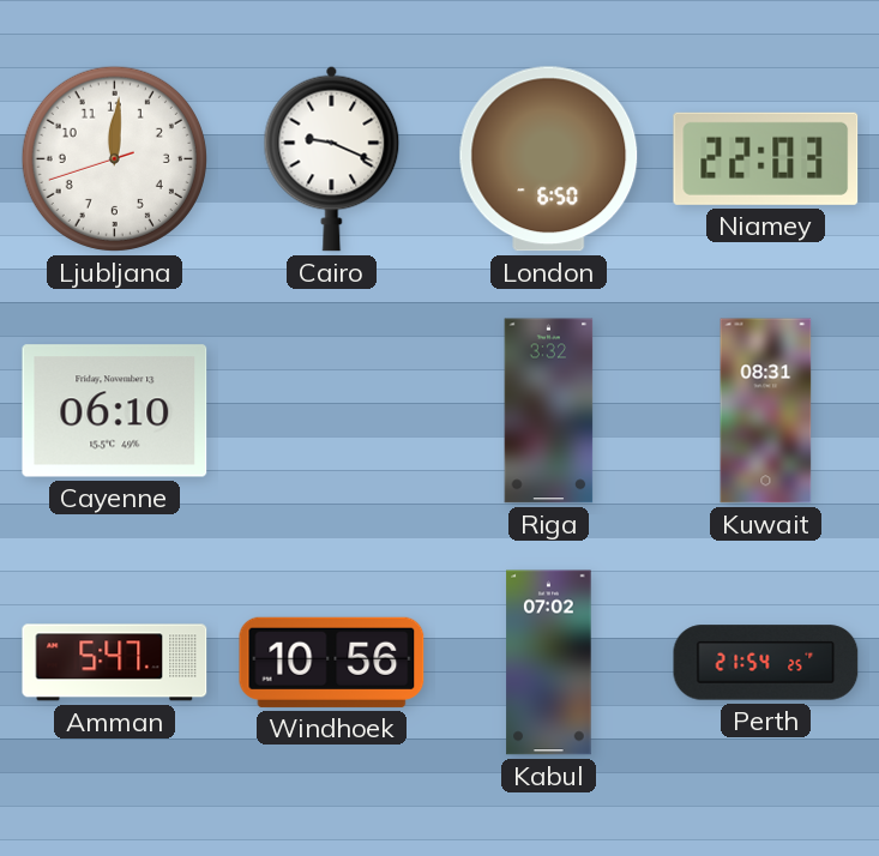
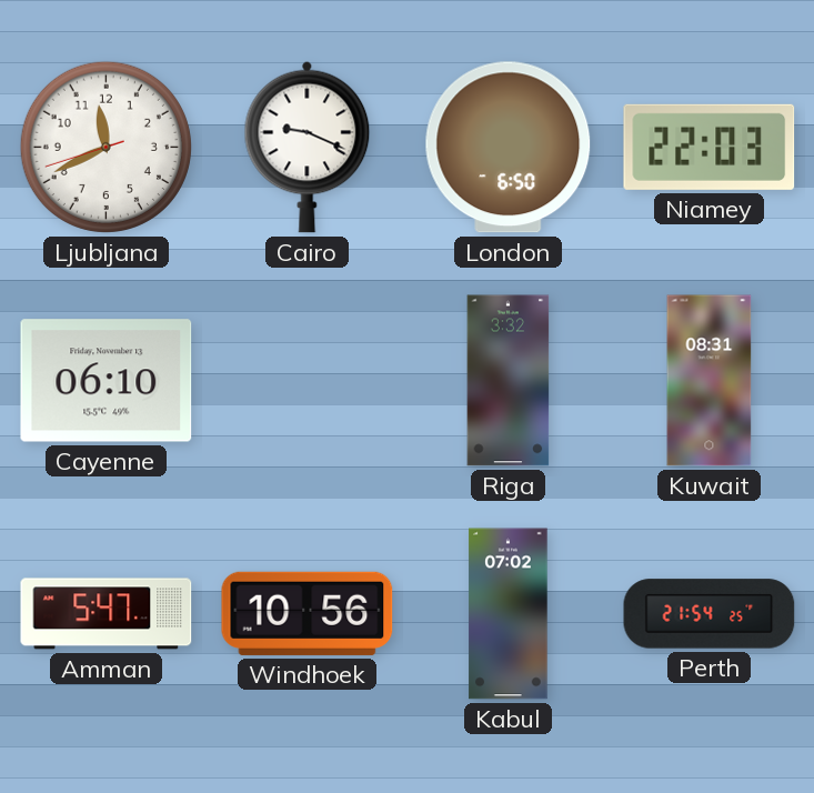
Ljubljana: 12:00 -> 11:40
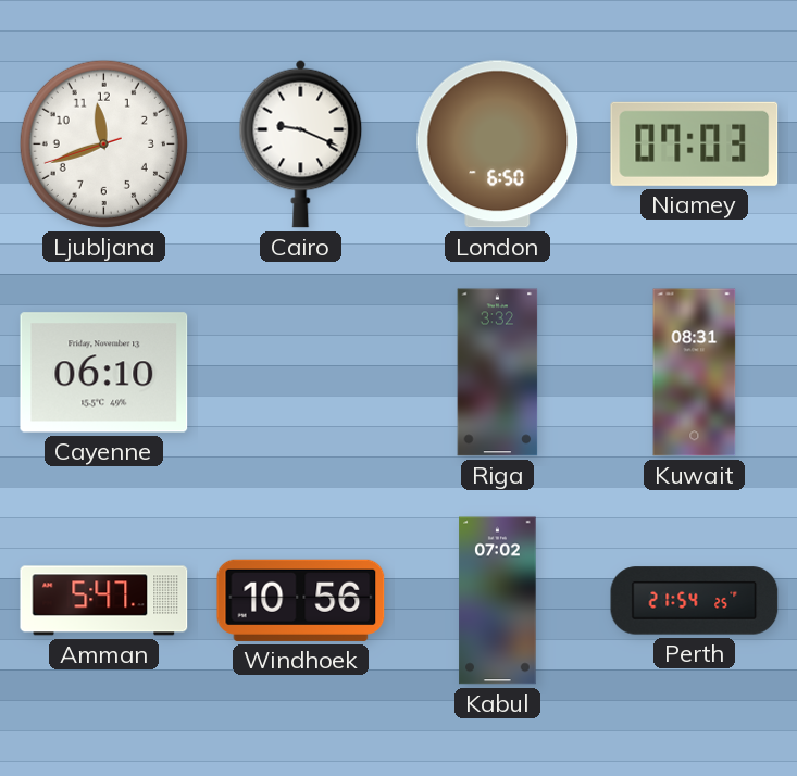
Ljubljana: 11:40 -> 11:41
Niamey: 22:03 -> 07:03
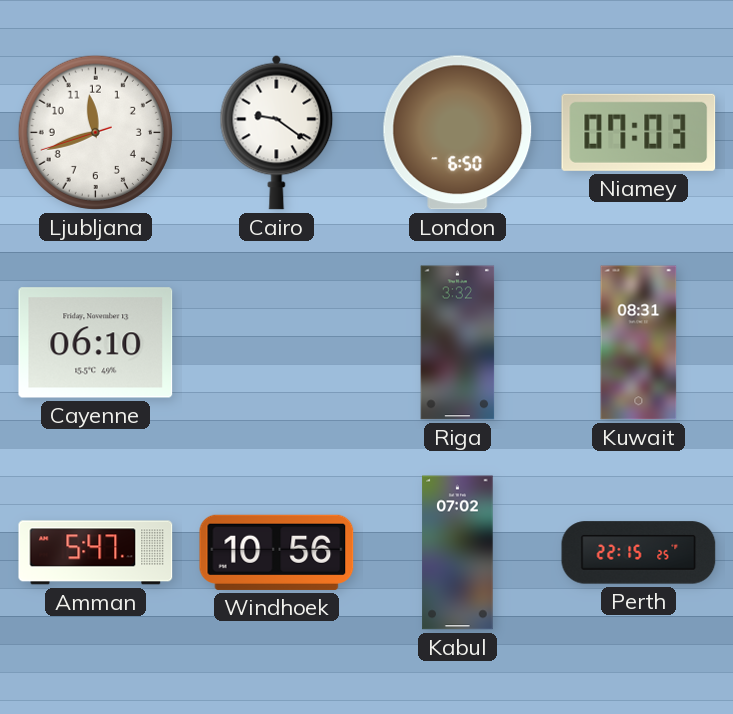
Cairo: 9:19 -> 9:21
Perth: 21:54 -> 22:15
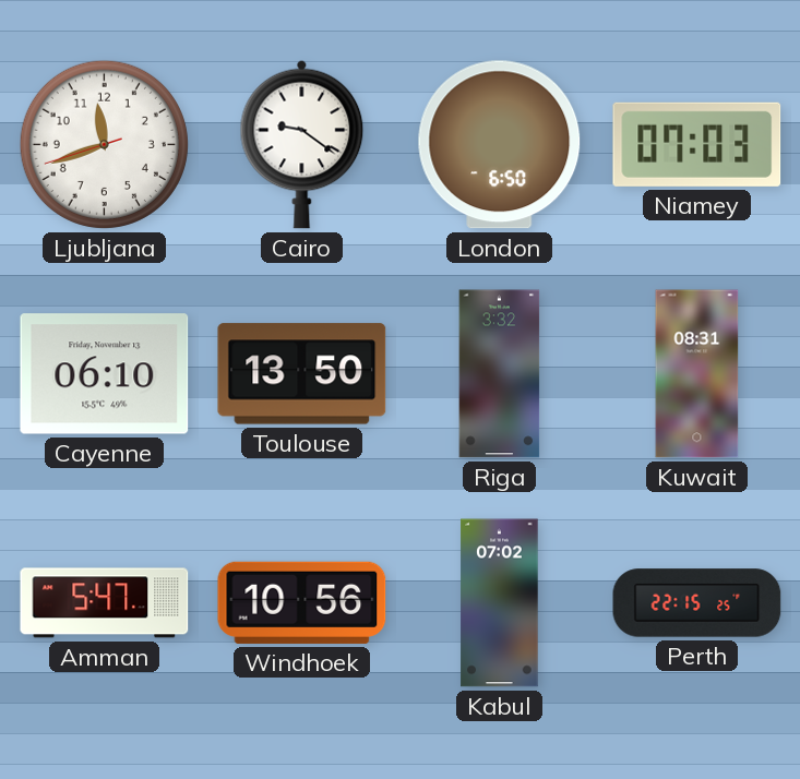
Toulouse: none -> 13:50
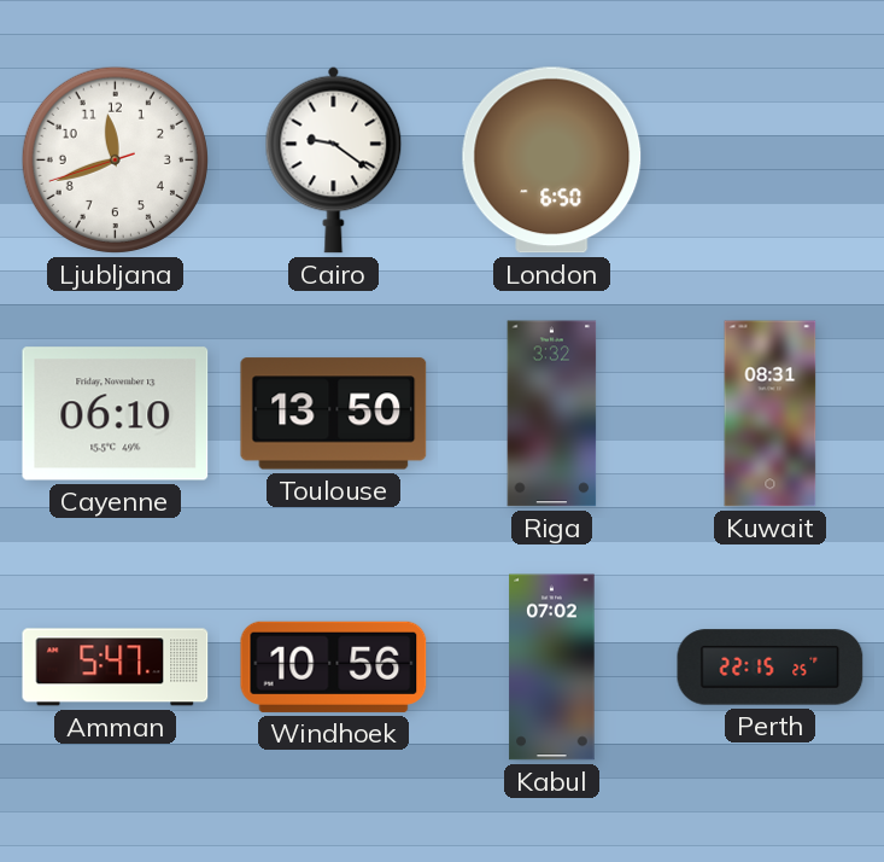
Niamey: 07:03 -> none
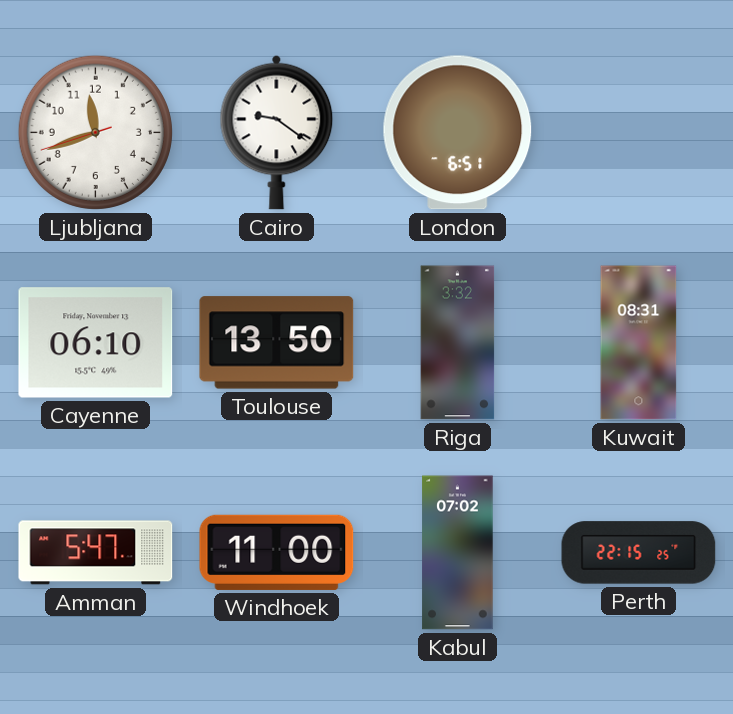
London: 6:50 -> 6:51
Windhoek: 10:56 -> 11:00
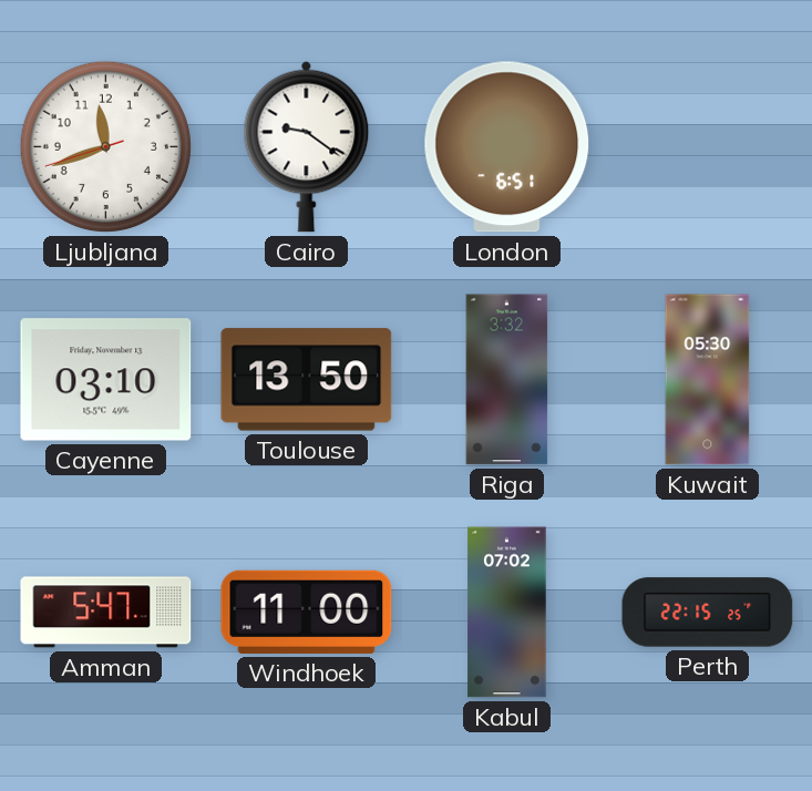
Cayenne: 06:10 -> 03:10
Kuwait: 08:31 -> 05:30
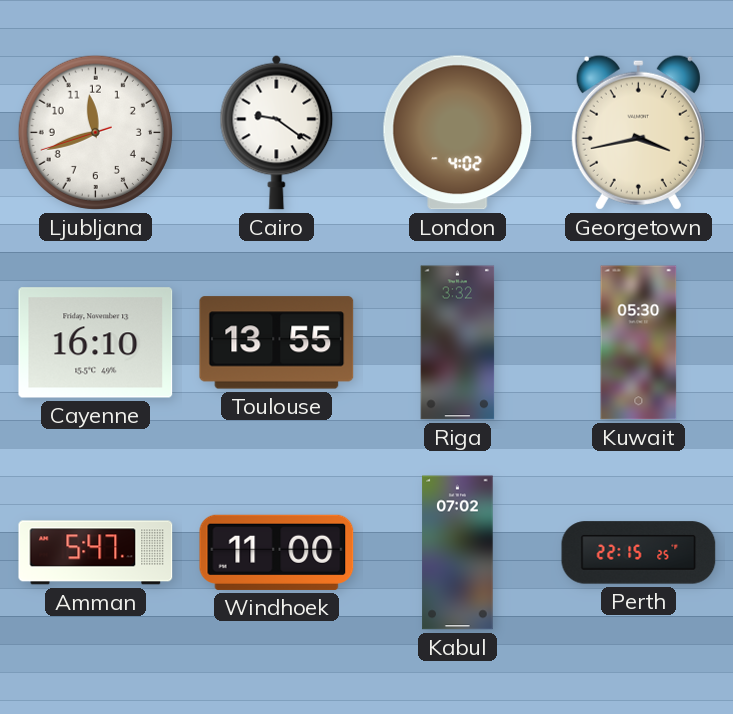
London: 6:51 -> 4:02
Georgetown: none -> 3:43
Cayenne: 03:10 -> 16:10
Toulouse: 13:50 -> 13:55
